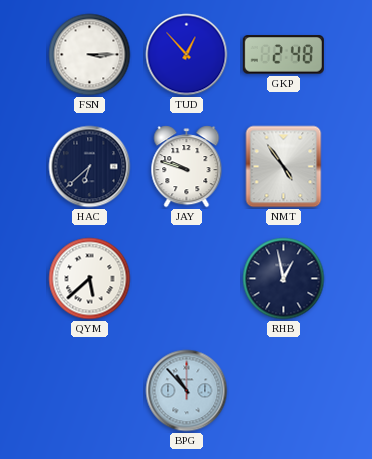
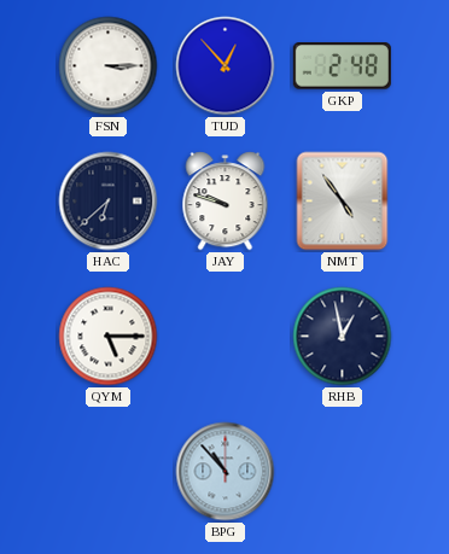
QYM: 5:38 -> 5:15
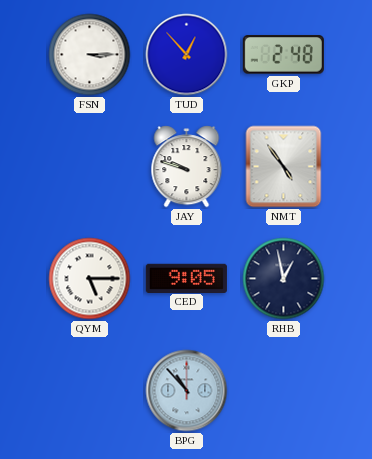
HAC: 6:38 -> none
CED: none -> 9:05
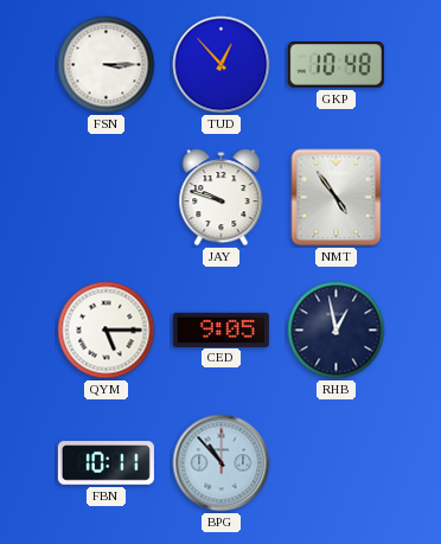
GKP: 2:48 -> 10:48
FBN: none -> 10:11
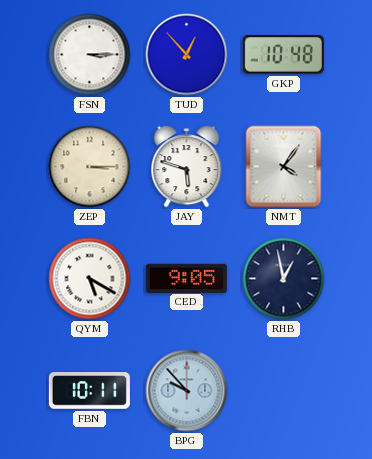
ZEP: none -> 3:15
JAY: 9:48 -> 5:48
NMT: 4:54 -> 4:06
QYM: 5:15 -> 5:20
BPG: 10:53 -> 9:53
